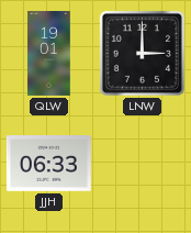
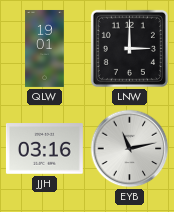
JJH: 06:33 -> 03:16
EYB: none -> 11:13
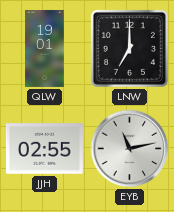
LNW: 3:00 -> 7:00
JJH: 03:16 -> 02:55
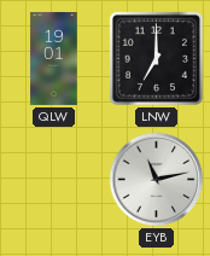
JJH: 02:55 -> none
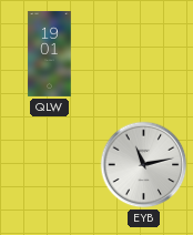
LNW: 7:00 -> none
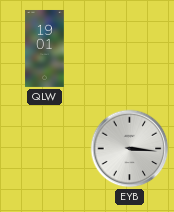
EYB: 11:13 -> 3:16
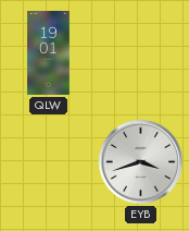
EYB: 3:16 -> 3:42
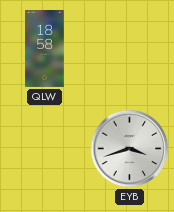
QLW: 19:01 -> 18:58
